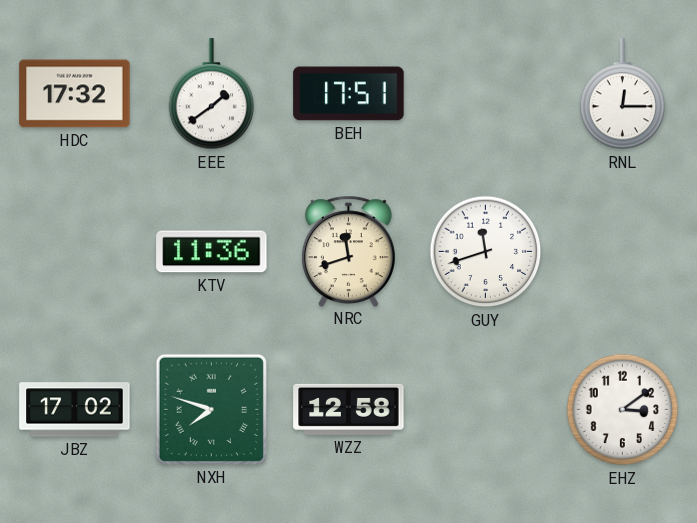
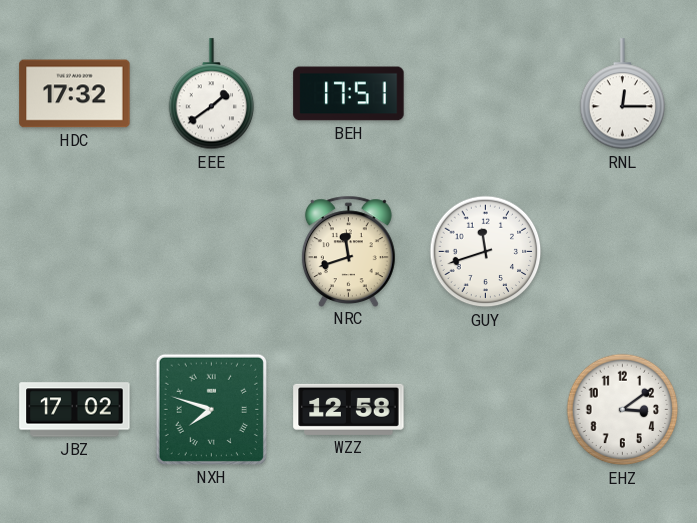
KTV: 11:36 -> none
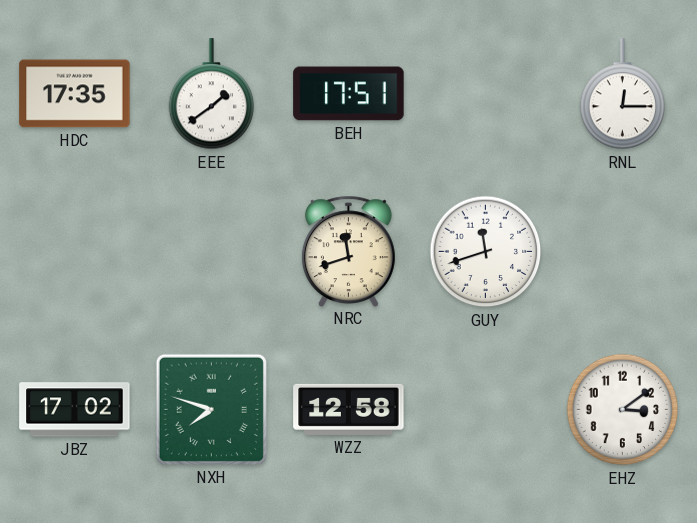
HDC: 17:32 -> 17:35
